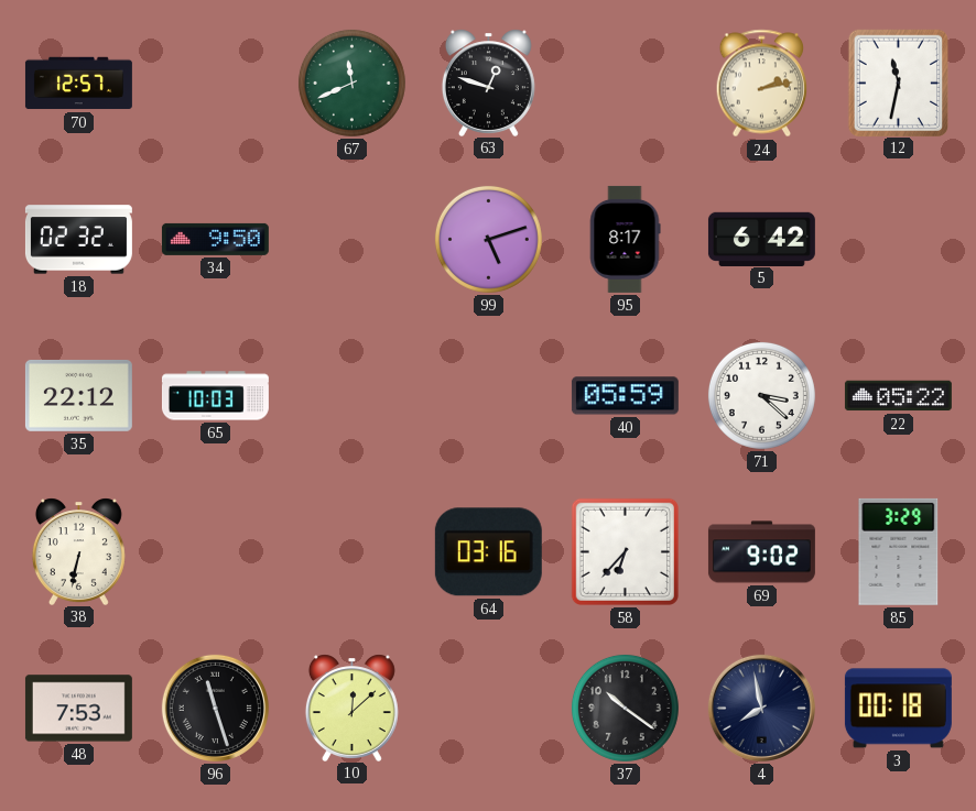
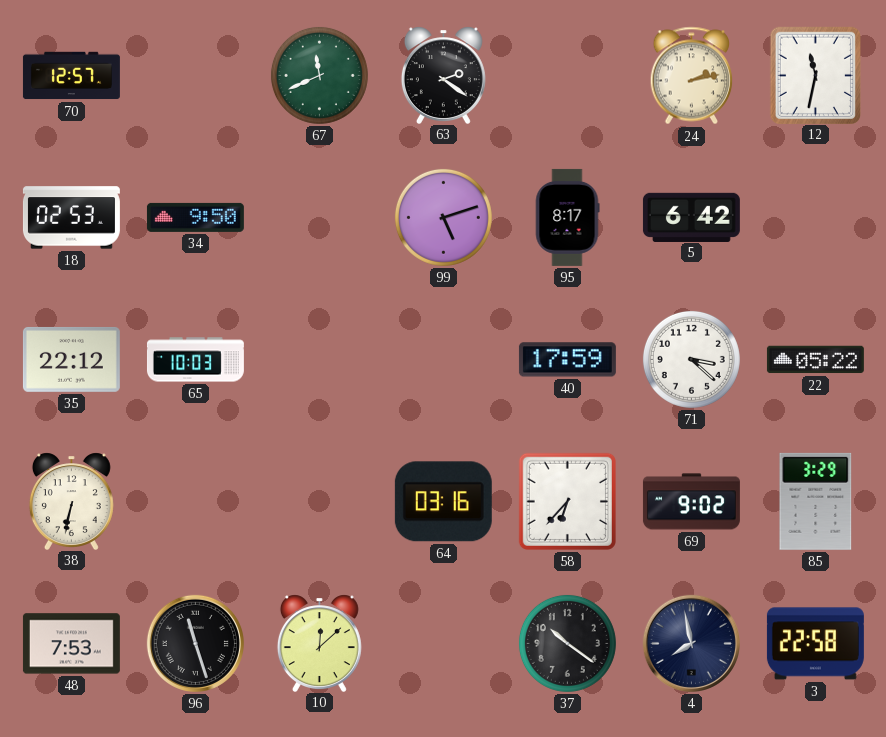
63: 12:48 -> 2:21
18: 02:32 -> 02:53
40: 05:59 -> 17:59
3: 00:18 -> 22:58
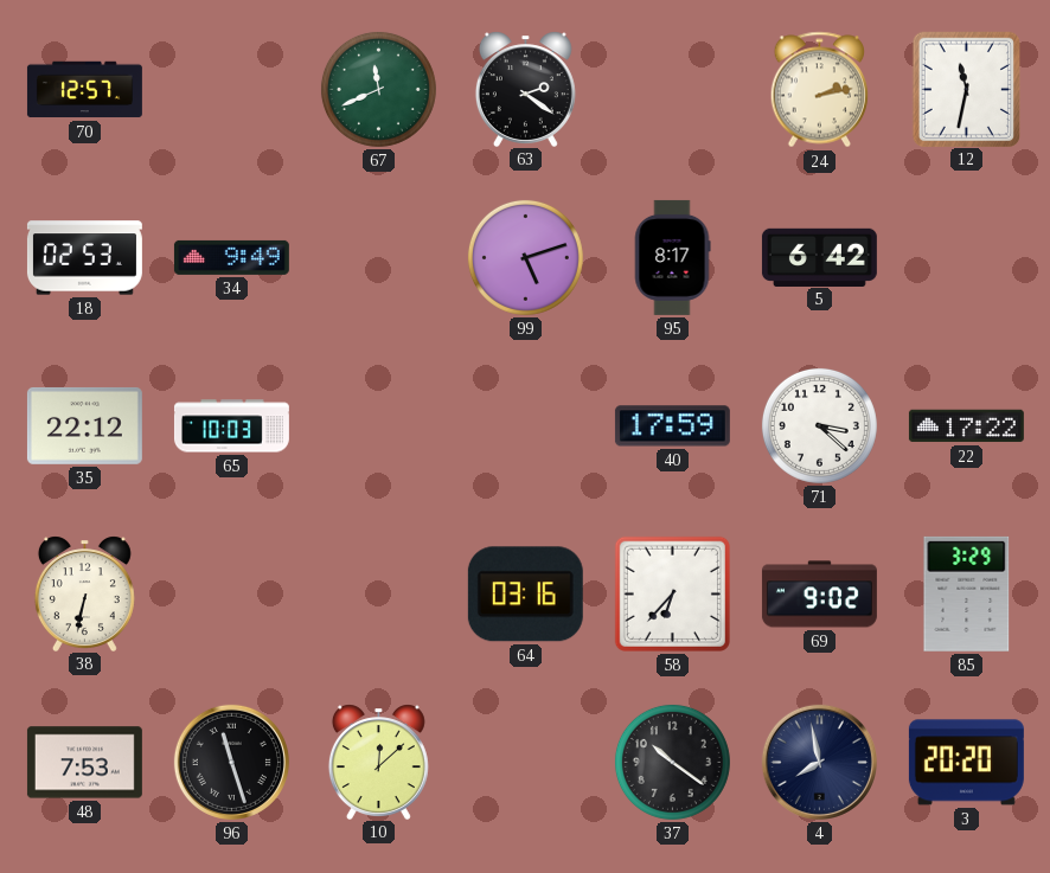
34: 9:50 -> 9:49
22: 05:22 -> 17:22
3: 22:58 -> 20:20
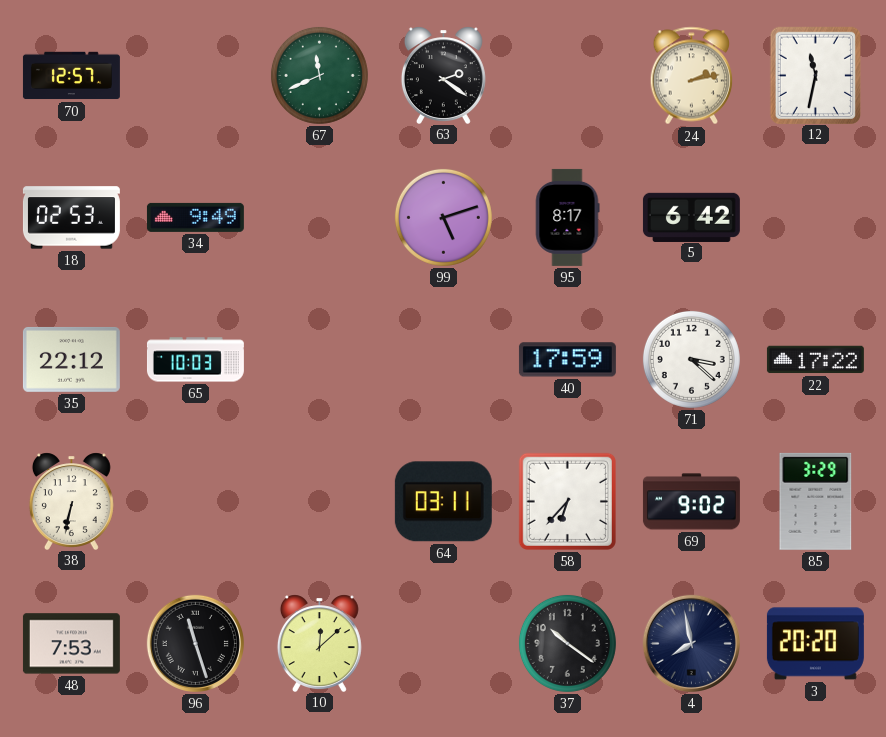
64: 03:16 -> 03:11
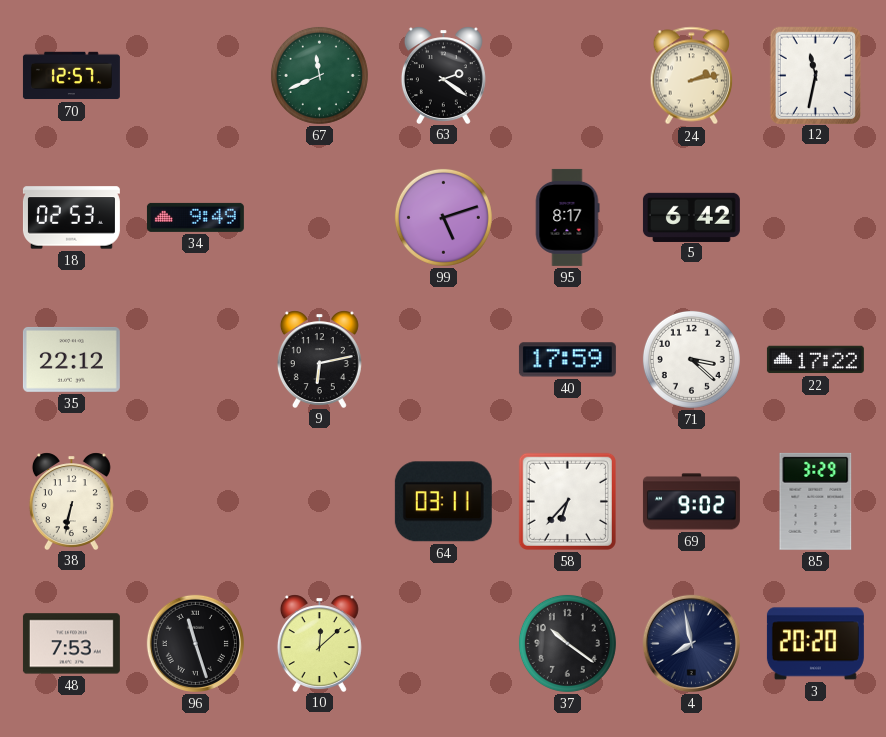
65: 10:03 -> none
9: none -> 6:13
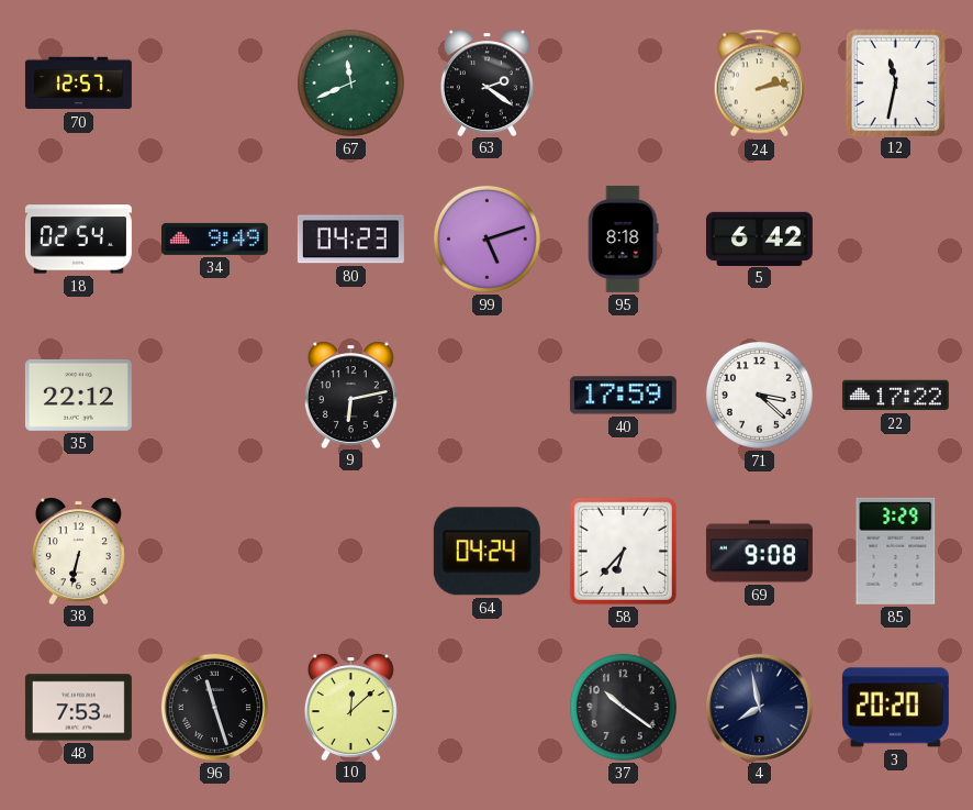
18: 02:53 -> 02:54
80: none -> 04:23
95: 8:17 -> 8:18
64: 03:11 -> 04:24
69: 9:02 -> 9:08
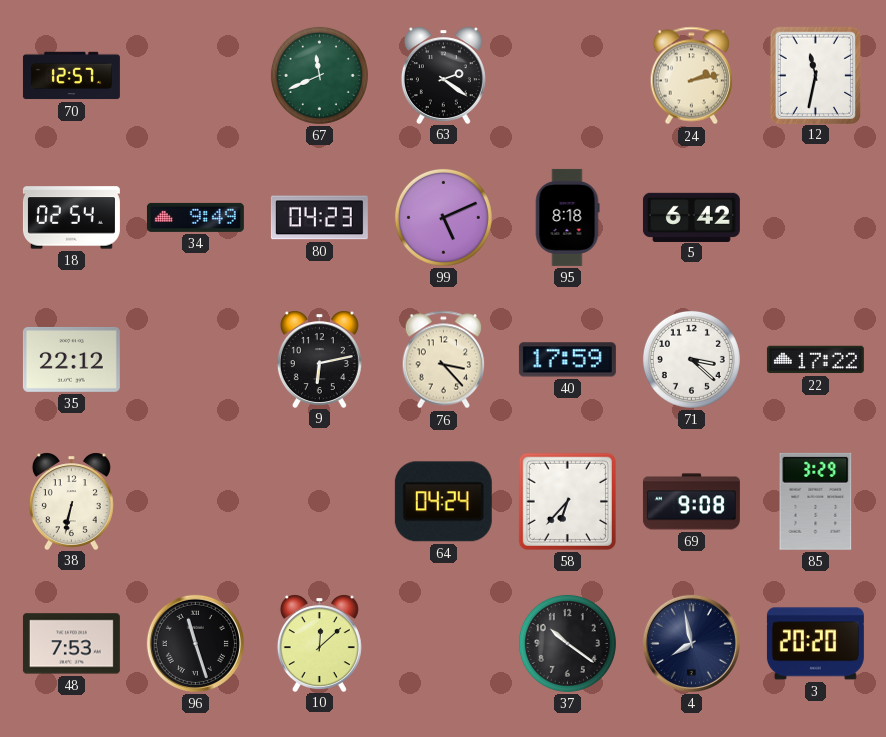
99: 5:12 -> 5:11
76: none -> 3:23
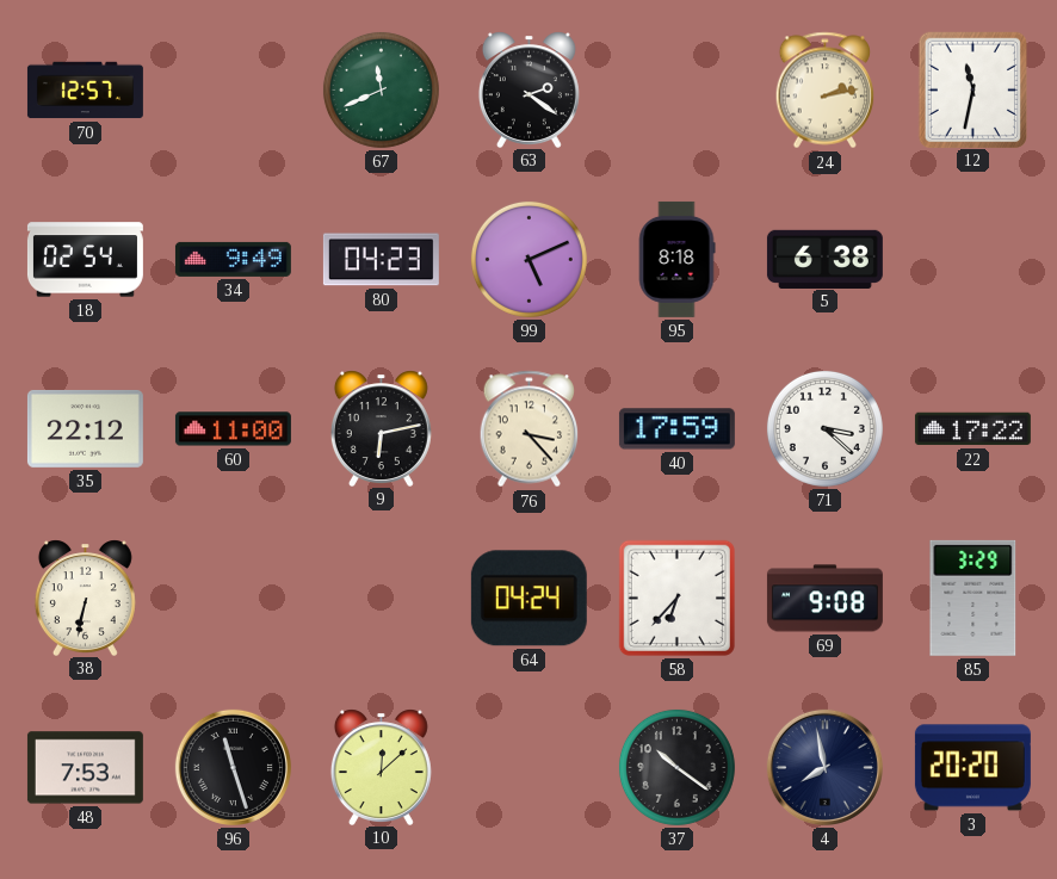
5: 6:42 -> 6:38
60: none -> 11:00
